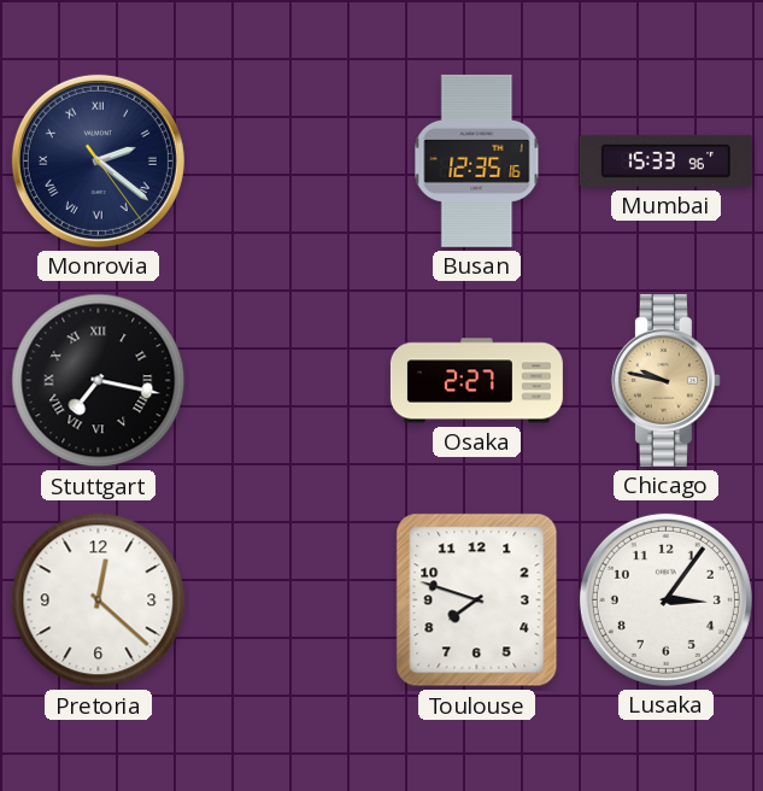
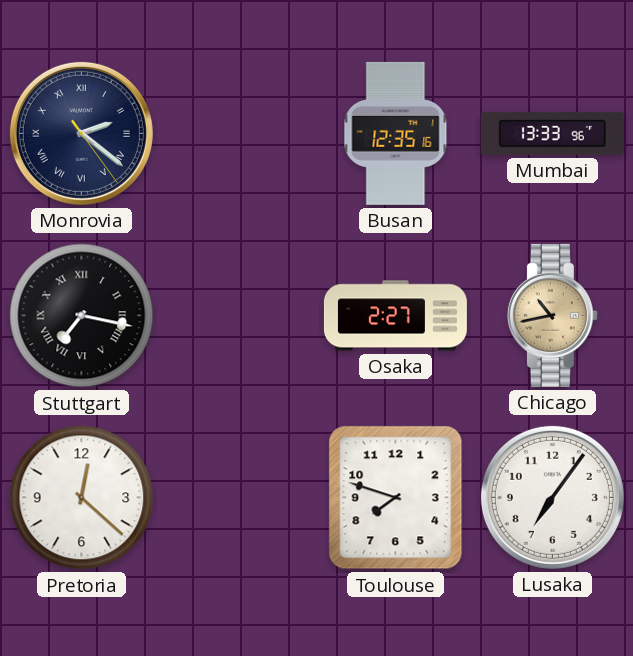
Mumbai: 15:33 -> 13:33
Chicago: 9:47 -> 10:43
Lusaka: 3:06 -> 7:06
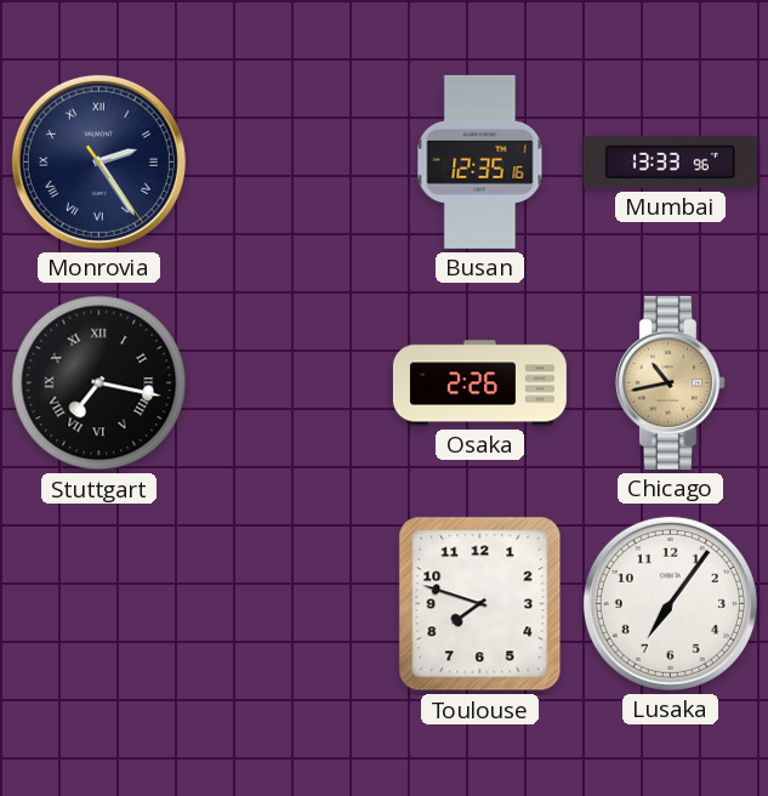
Monrovia: 2:21 -> 2:24
Osaka: 2:27 -> 2:26
Pretoria: 12:22 -> none
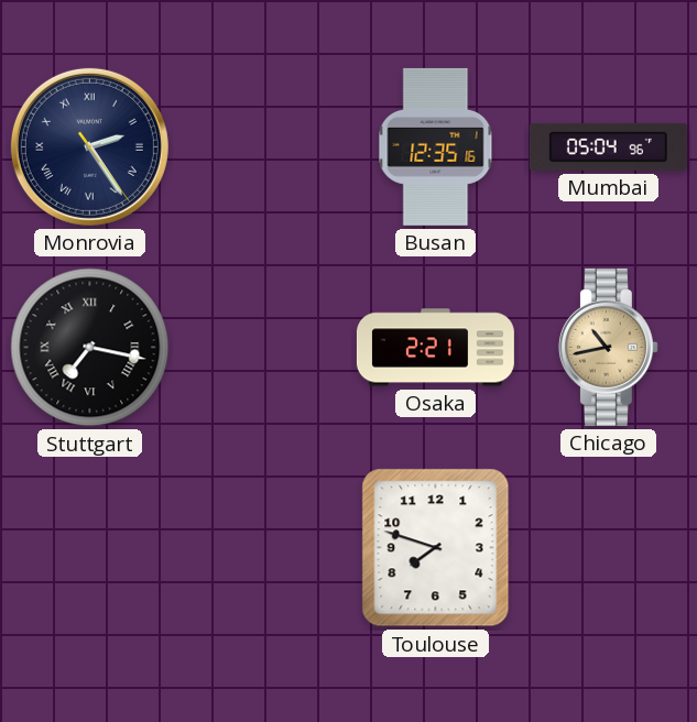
Mumbai: 13:33 -> 05:04
Osaka: 2:26 -> 2:21
Lusaka: 7:06 -> none
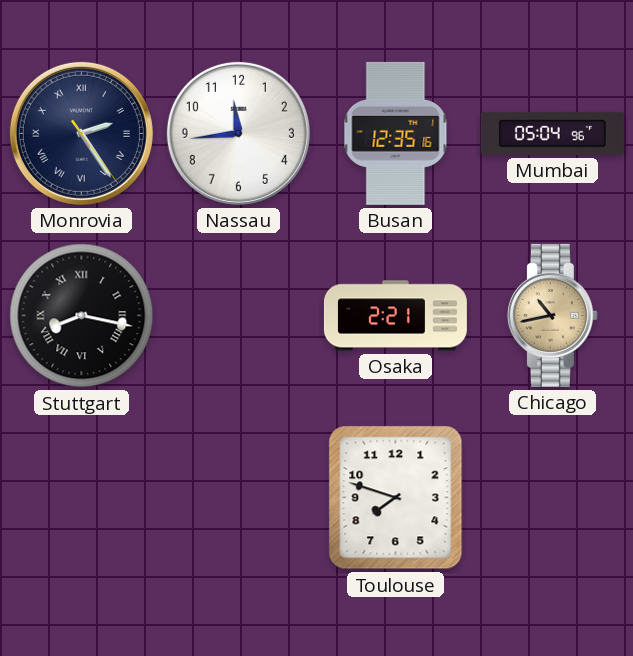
Nassau: none -> 11:44
Stuttgart: 7:17 -> 8:17
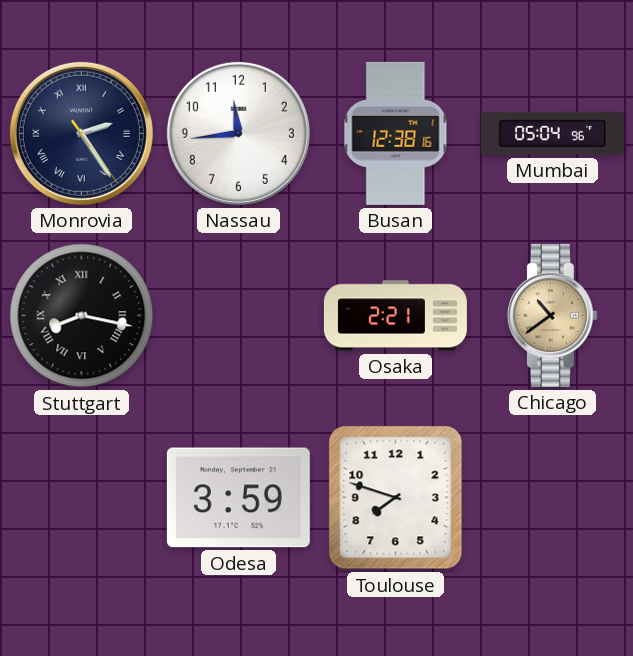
Busan: 12:35 -> 12:38
Chicago: 10:43 -> 10:39
Odesa: none -> 3:59
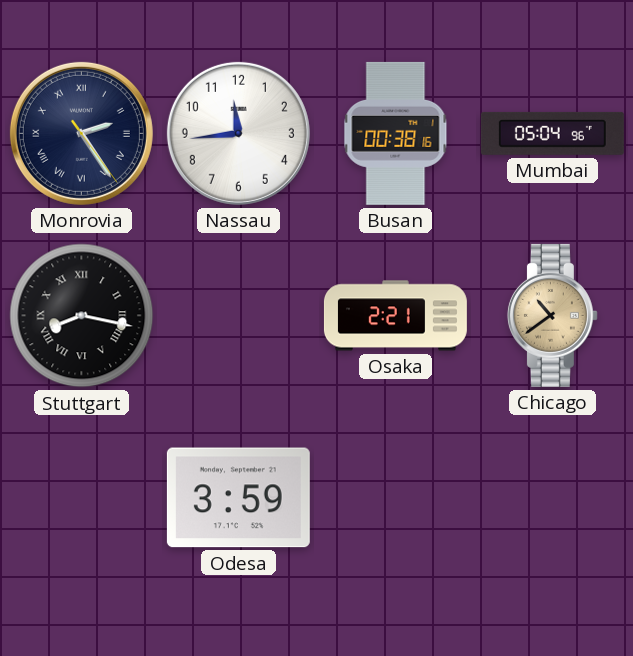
Busan: 12:38 -> 00:38
Toulouse: 7:48 -> none
